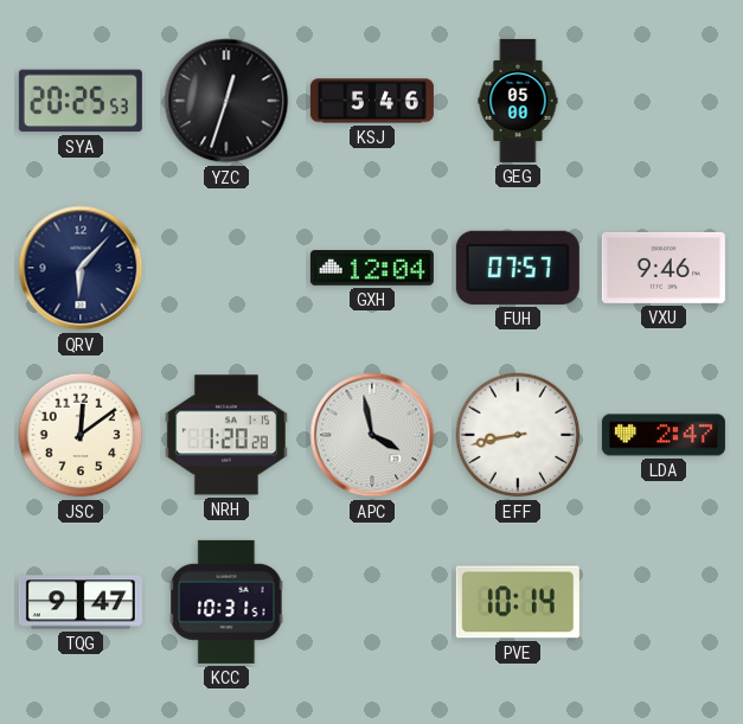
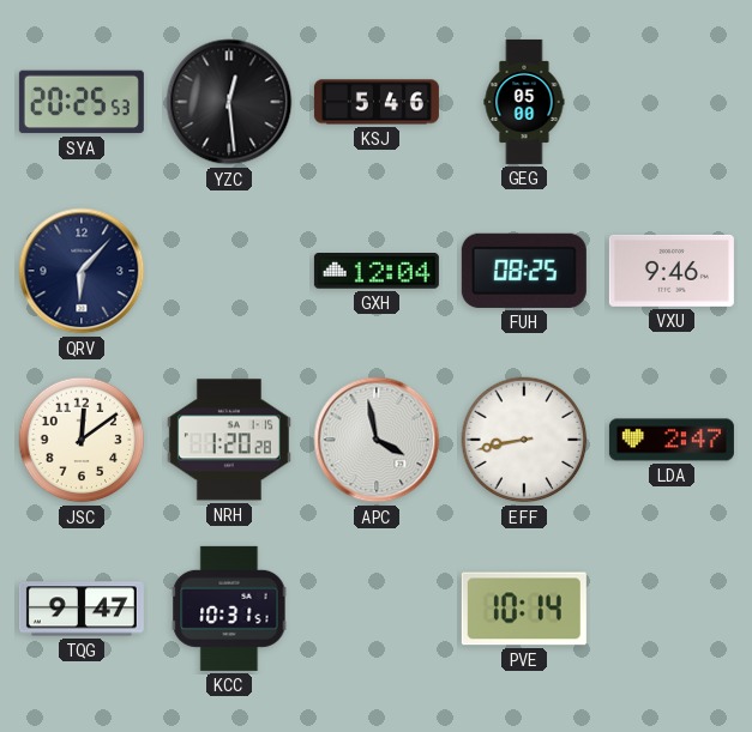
YZC: 12:33 -> 12:29
FUH: 07:57 -> 08:25
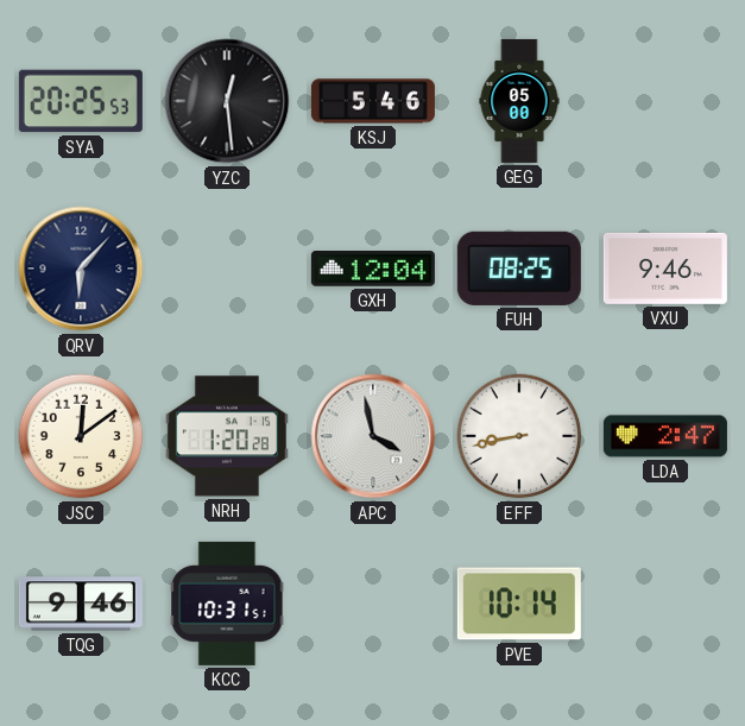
TQG: 9:47 -> 9:46
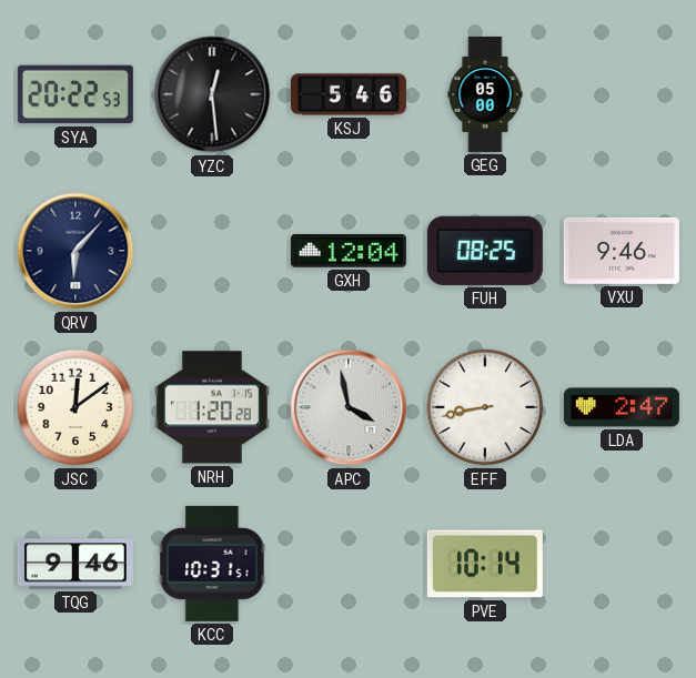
SYA: 20:25 -> 20:22
